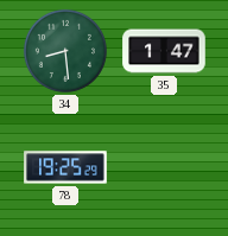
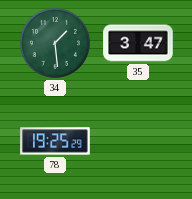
34: 8:29 -> 1:29
35: 1:47 -> 3:47
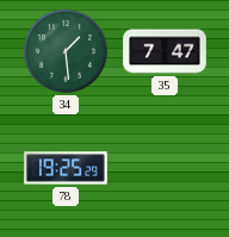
35: 3:47 -> 7:47
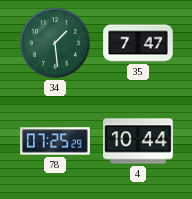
78: 19:25 -> 07:25
4: none -> 10:44
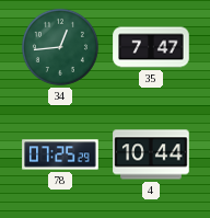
34: 1:29 -> 12:44
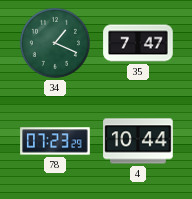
34: 12:44 -> 1:19
78: 07:25 -> 07:23
